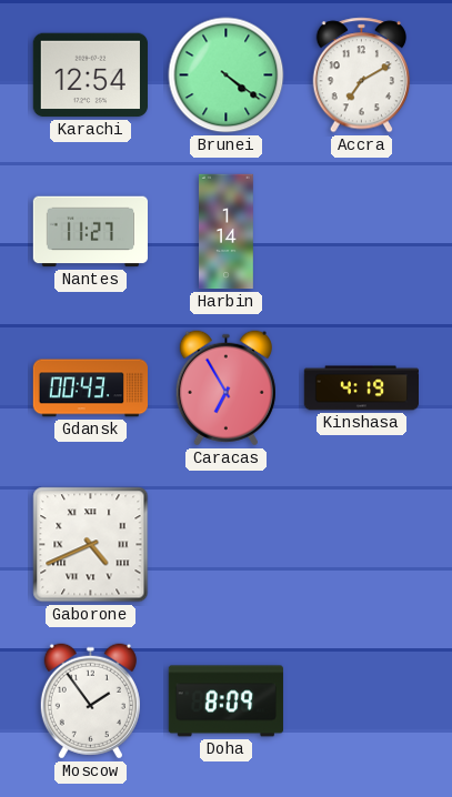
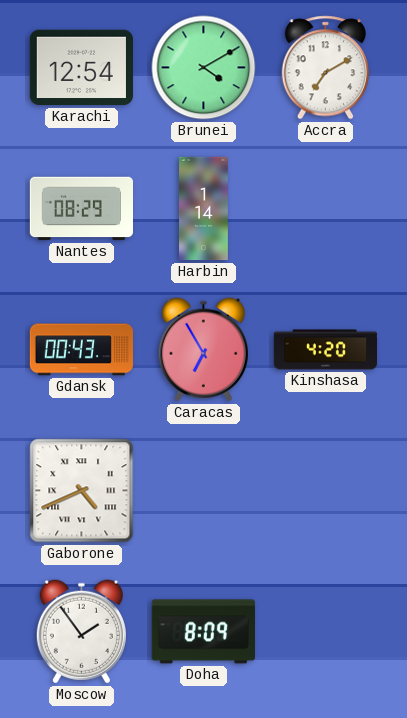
Brunei: 4:21 -> 4:10
Nantes: 11:27 -> 08:29
Kinshasa: 4:19 -> 4:20
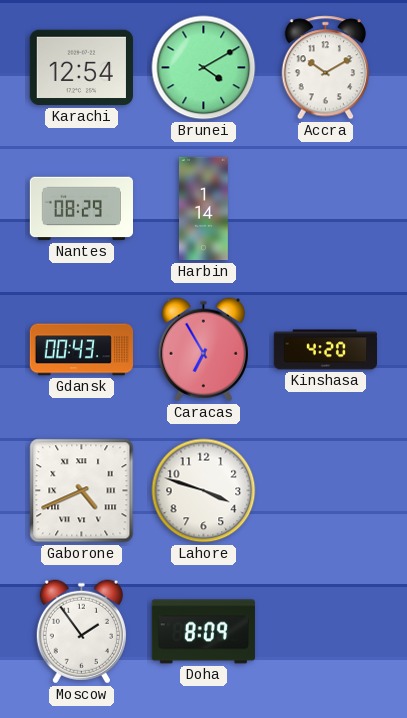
Accra: 7:10 -> 10:10
Lahore: none -> 3:48
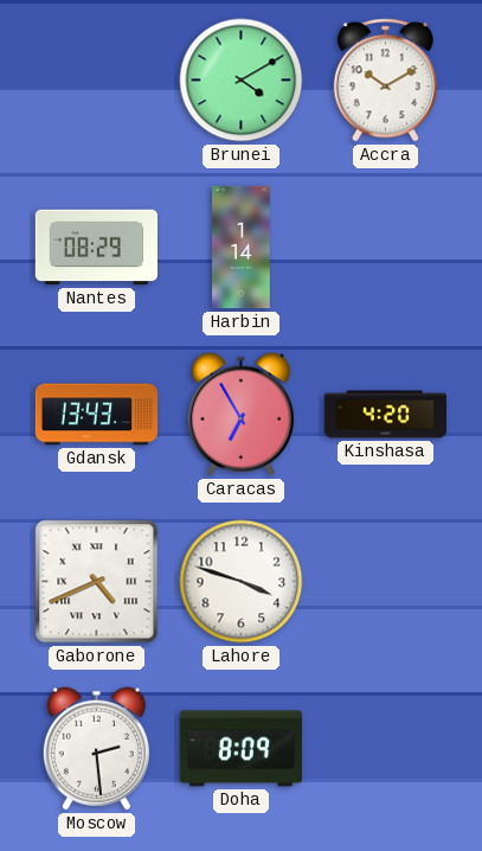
Karachi: 12:54 -> none
Gdansk: 00:43 -> 13:43
Moscow: 1:54 -> 2:29
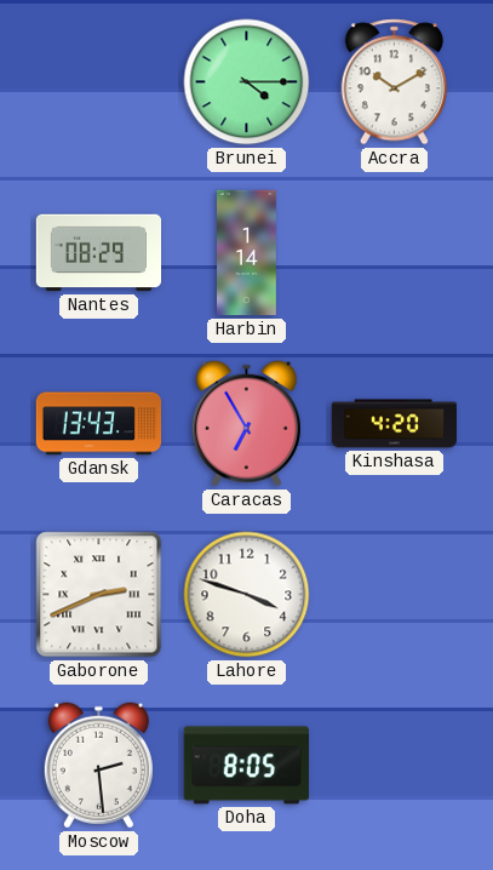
Brunei: 4:10 -> 4:15
Gaborone: 4:41 -> 2:41
Doha: 8:09 -> 8:05
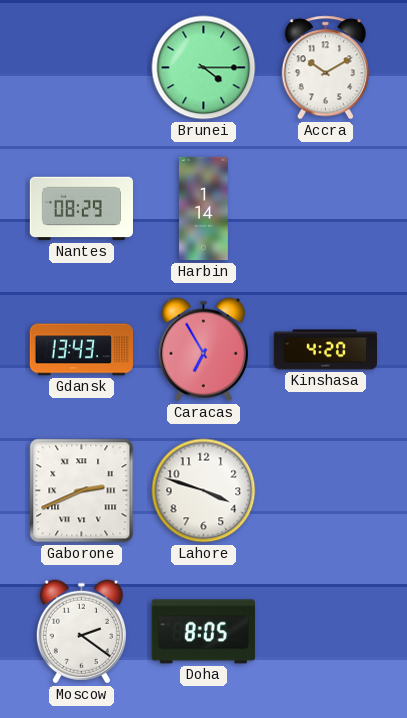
Moscow: 2:29 -> 2:21
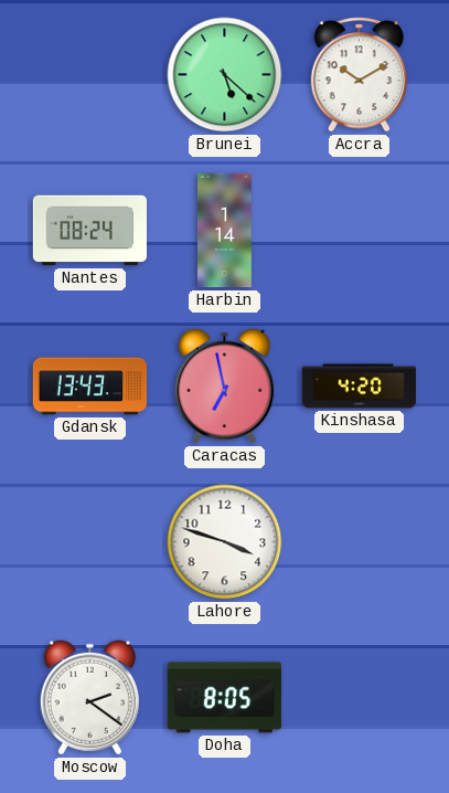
Brunei: 4:15 -> 5:22
Nantes: 08:29 -> 08:24
Caracas: 6:55 -> 6:58
Gaborone: 2:41 -> none
